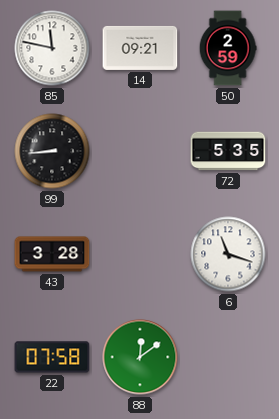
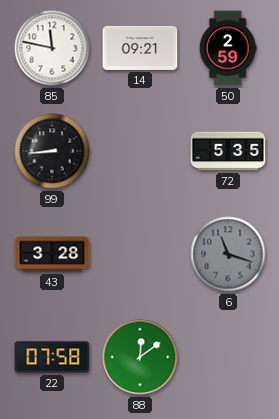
6 dial: white -> grey
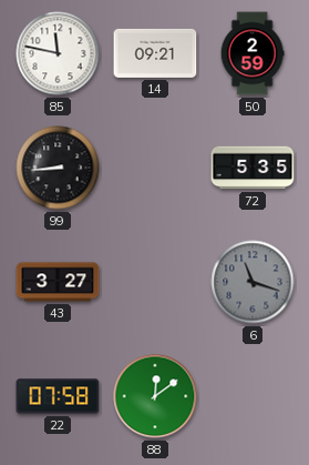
43: 3:28 -> 3:27
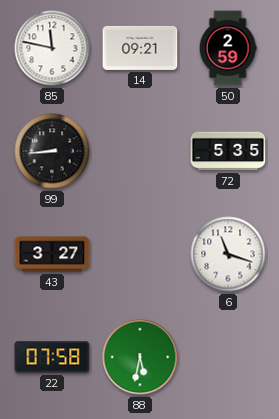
6 dial: grey -> white
88: 12:09 -> 5:32
